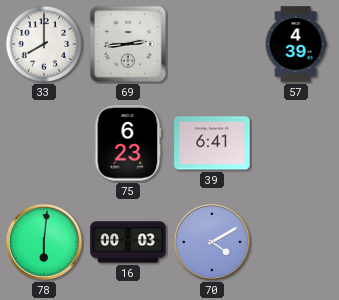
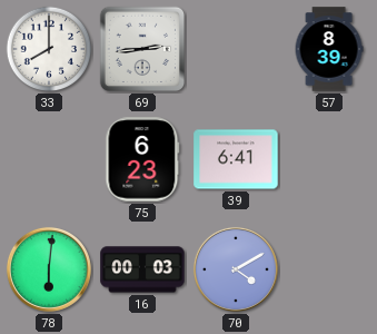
57: 4:39 -> 8:39
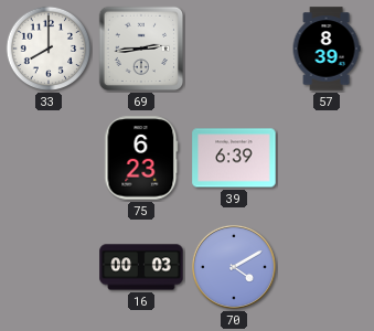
39: 6:41 -> 6:39
78: 6:01 -> none
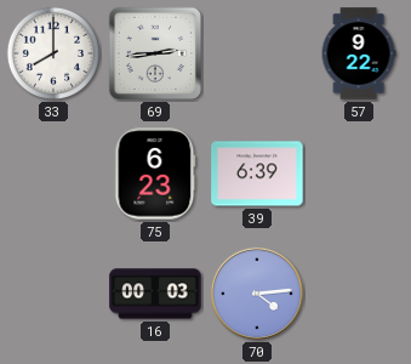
57: 8:39 -> 9:22
70: 4:10 -> 4:14
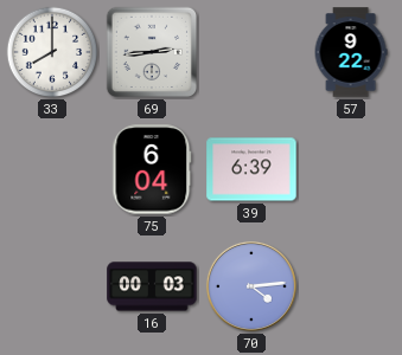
75: 6:23 -> 6:04
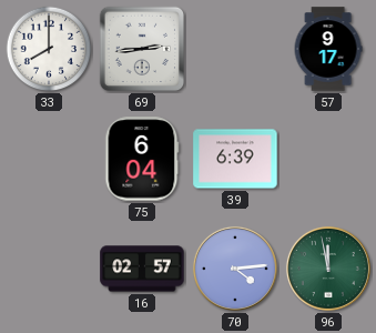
57: 9:22 -> 9:17
16: 00:03 -> 02:57
96: none -> 11:58
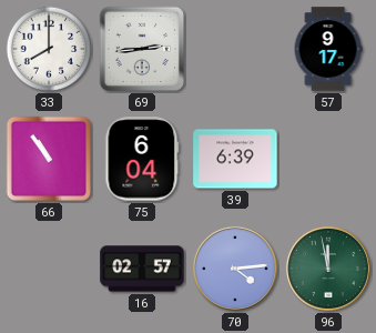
66: none -> 10:54
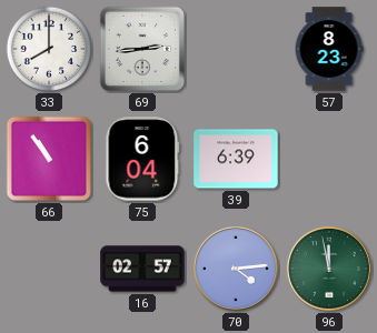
57: 9:17 -> 8:23
